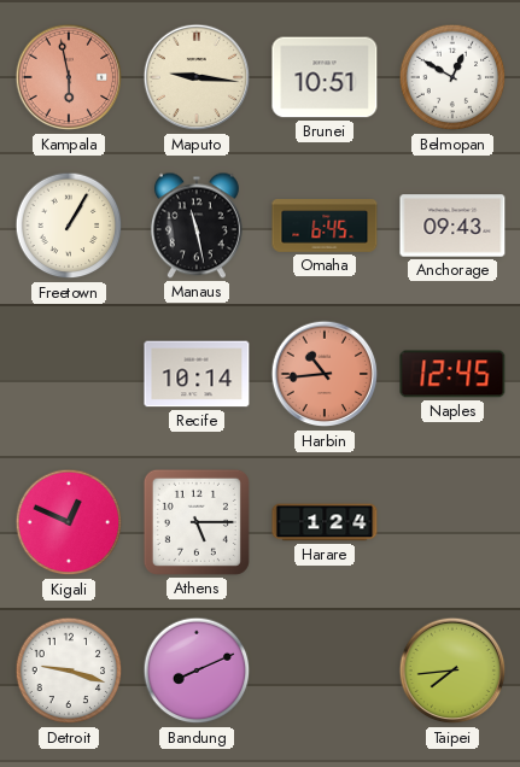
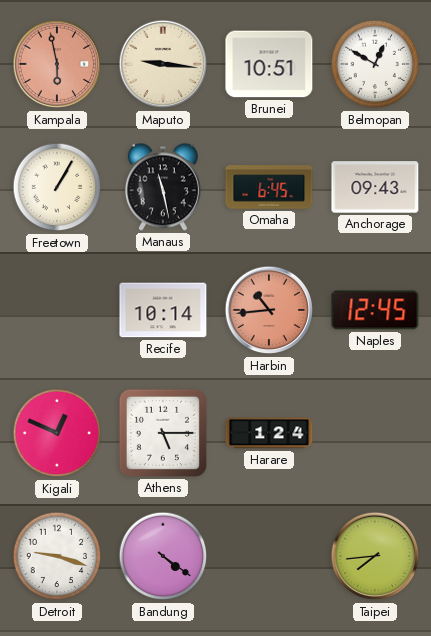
Bandung: 8:11 -> 4:21
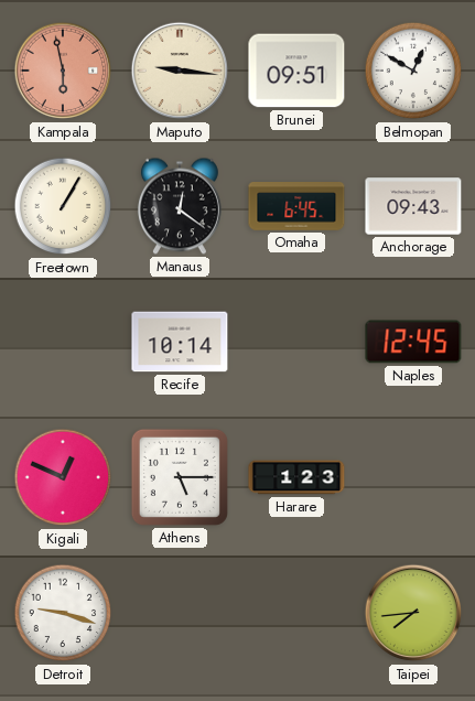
Brunei: 10:51 -> 09:51
Manaus: 11:28 -> 12:21
Harbin: 10:44 -> none
Harare: 1:24 -> 1:23
Bandung: 4:21 -> none
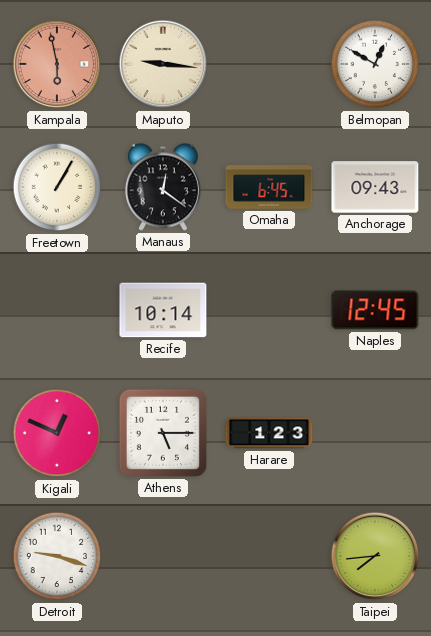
Brunei: 09:51 -> none
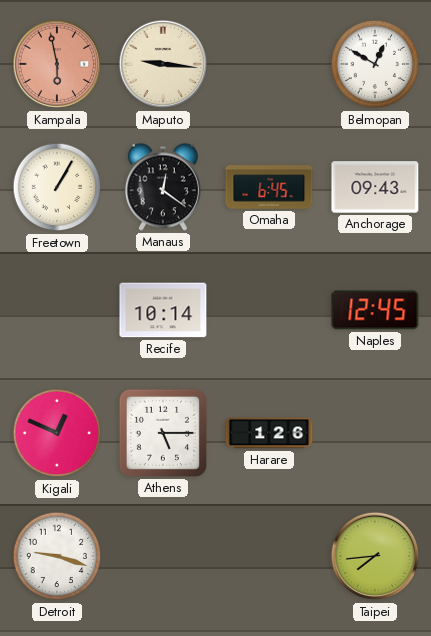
Harare: 1:23 -> 1:26
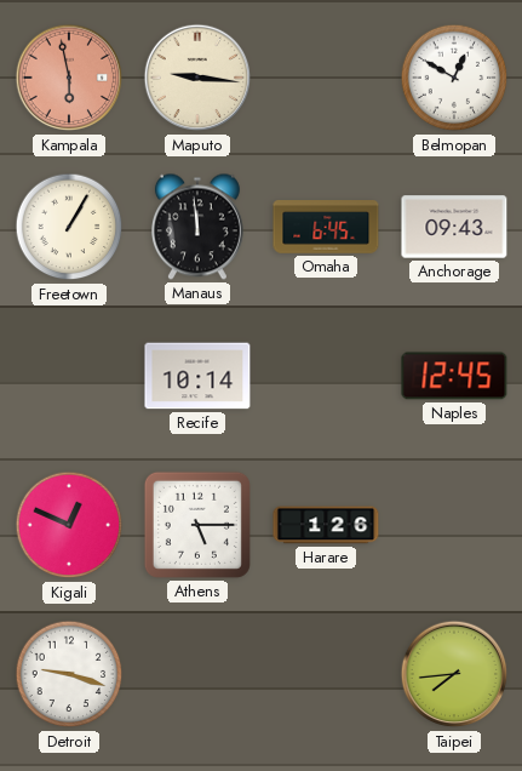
Manaus: 12:21 -> 11:59
